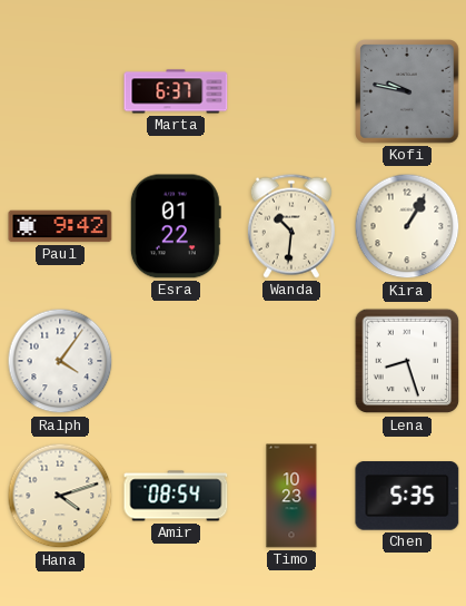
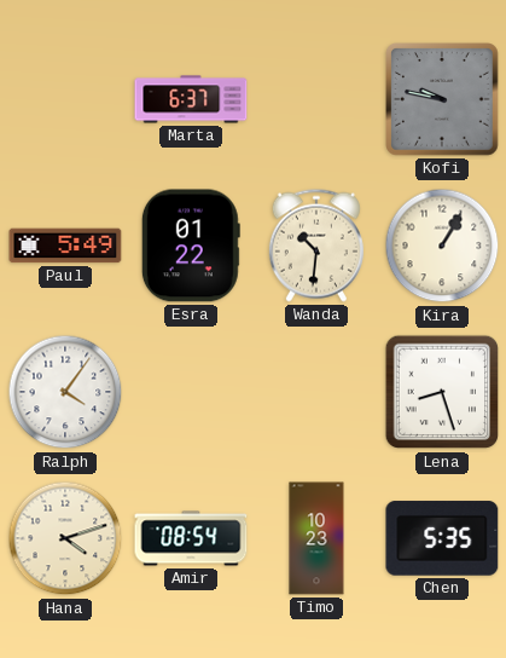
Paul: 9:42 -> 5:49
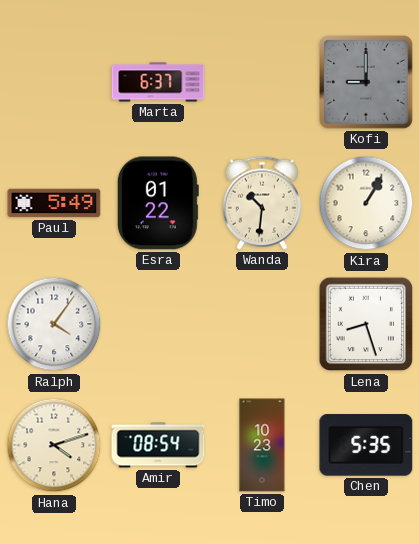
Kofi: 9:47 -> 9:00
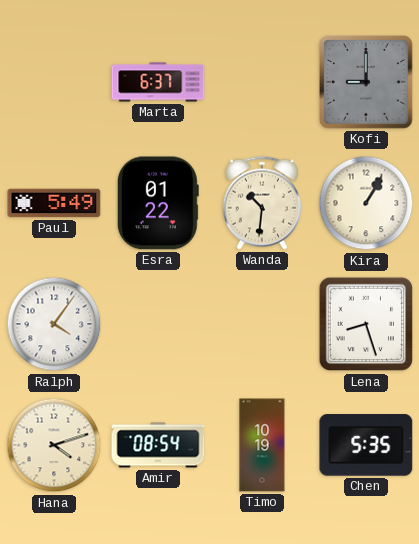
Timo: 10:23 -> 10:19
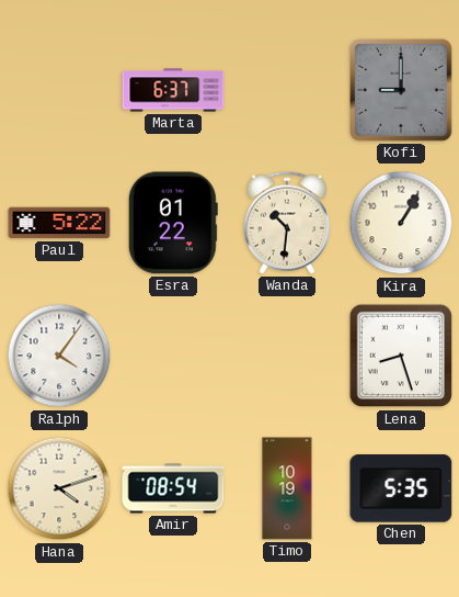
Paul: 5:49 -> 5:22
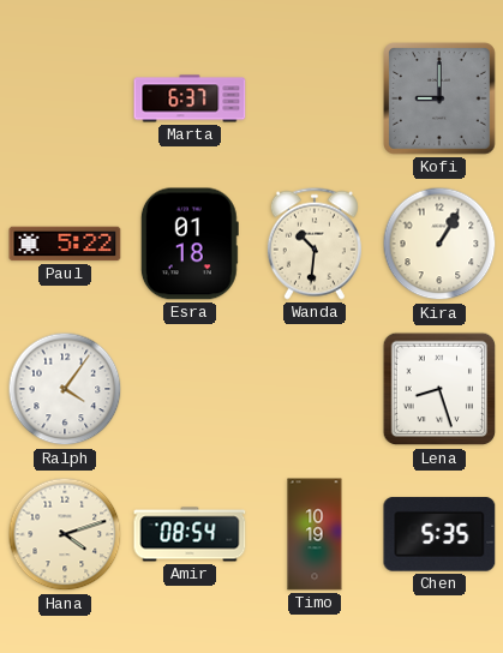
Esra: 01:22 -> 01:18
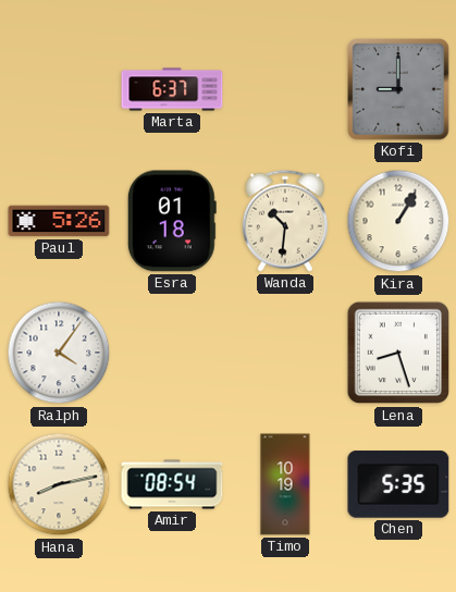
Paul: 5:22 -> 5:26
Hana: 4:12 -> 8:13
